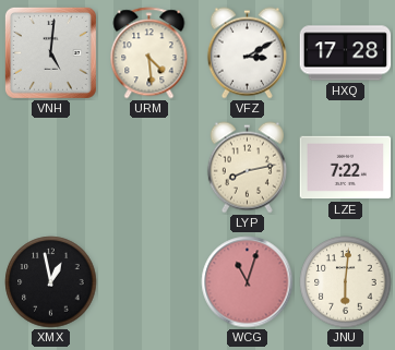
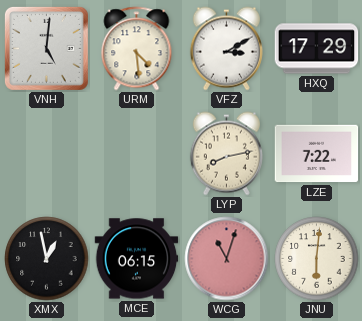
HXQ: 17:28 -> 17:29
MCE: none -> 06:15
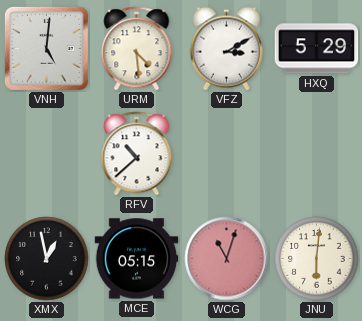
HXQ: 17:29 -> 5:29
RFV: none -> 10:38
LYP: 8:13 -> none
LZE: 7:22 -> none
MCE: 06:15 -> 05:15
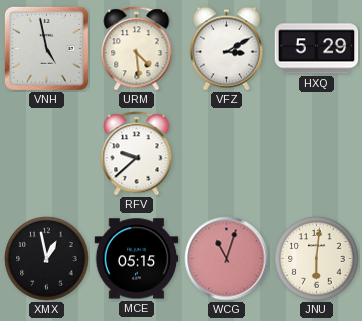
VNH: 5:01 -> 4:58
RFV: 10:38 -> 9:38
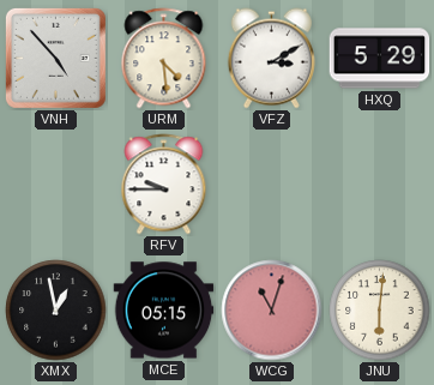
VNH: 4:58 -> 4:53
RFV: 9:38 -> 9:45
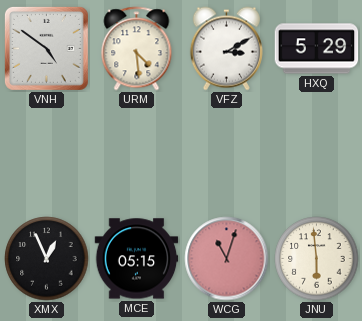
VNH: 4:53 -> 4:51
RFV: 9:45 -> none
XMX: 12:58 -> 12:56
JNU: 6:01 -> 5:59
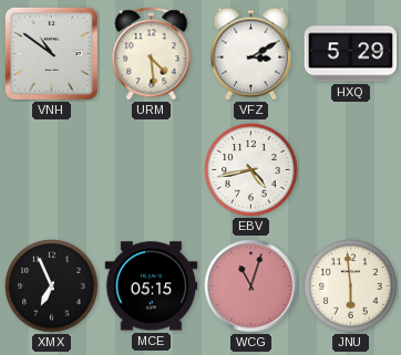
VNH: 4:51 -> 10:51
EBV: none -> 4:43
XMX: 12:56 -> 6:56
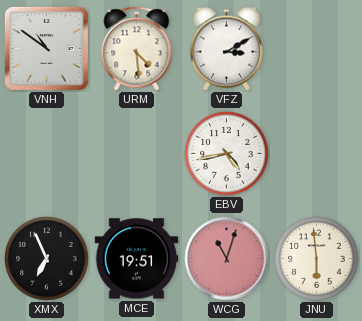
HXQ: 5:29 -> none
MCE: 05:15 -> 19:51
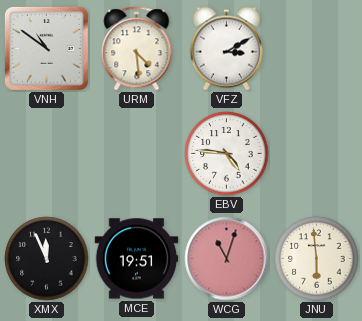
EBV: 4:43 -> 4:46
XMX: 6:56 -> 11:56
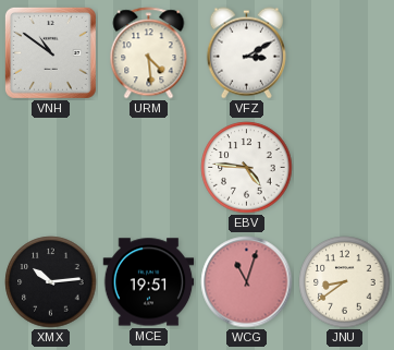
XMX: 11:56 -> 10:14
JNU: 5:59 -> 8:39
